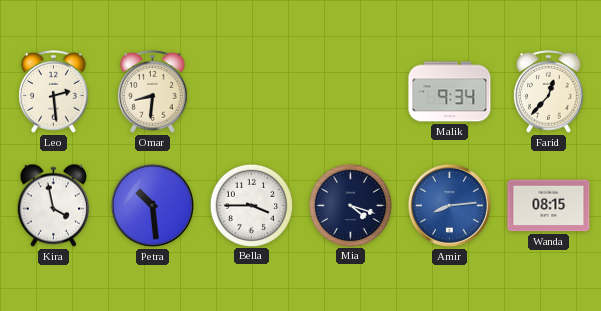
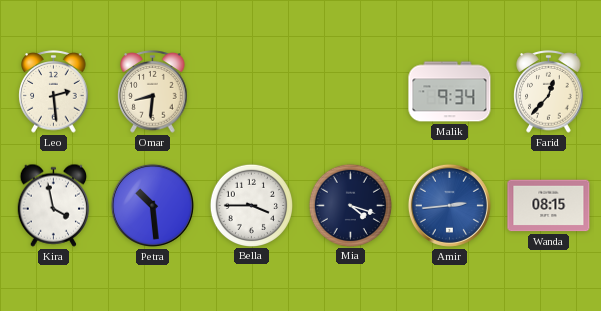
Amir: 8:14 -> 2:44
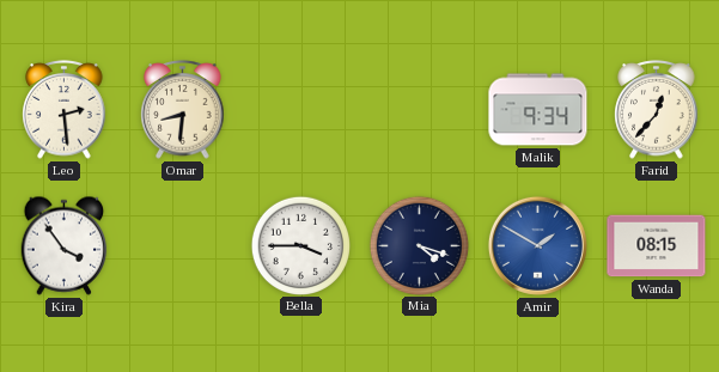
Kira: 3:58 -> 3:54
Petra: 10:29 -> none
Amir: 2:44 -> 1:50
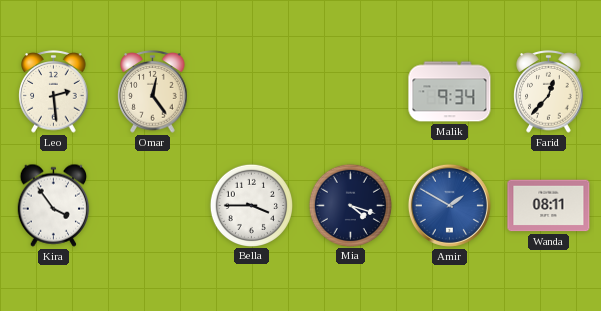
Omar: 8:31 -> 12:24
Wanda: 08:15 -> 08:11
